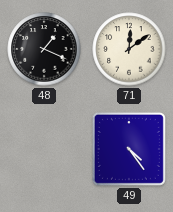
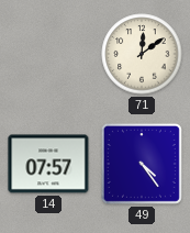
48: 1:19 -> none
14: none -> 07:57
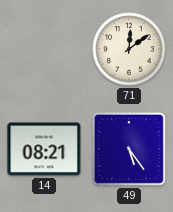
14: 07:57 -> 08:21
49: 4:24 -> 5:24
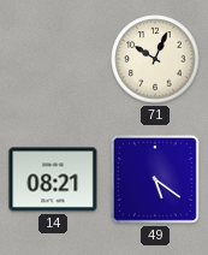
71: 12:09 -> 10:04
49: 5:24 -> 5:21
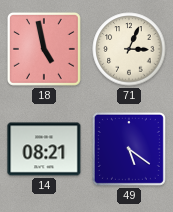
18: none -> 4:58
71: 10:04 -> 3:04
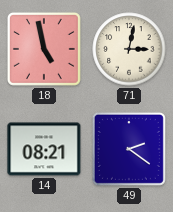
71: 3:04 -> 3:02
49: 5:21 -> 2:21
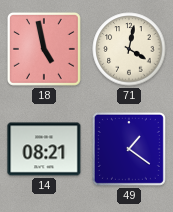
71: 3:02 -> 4:02
49: 2:21 -> 1:21
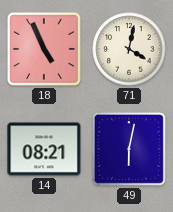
18: 4:58 -> 4:56
49: 1:21 -> 6:02
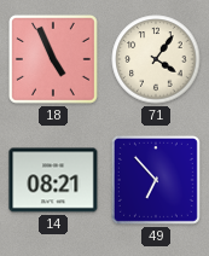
71: 4:02 -> 4:06
49: 6:02 -> 6:53
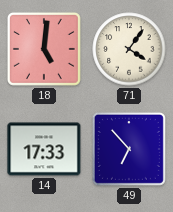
18: 4:56 -> 5:01
14: 08:21 -> 17:33
